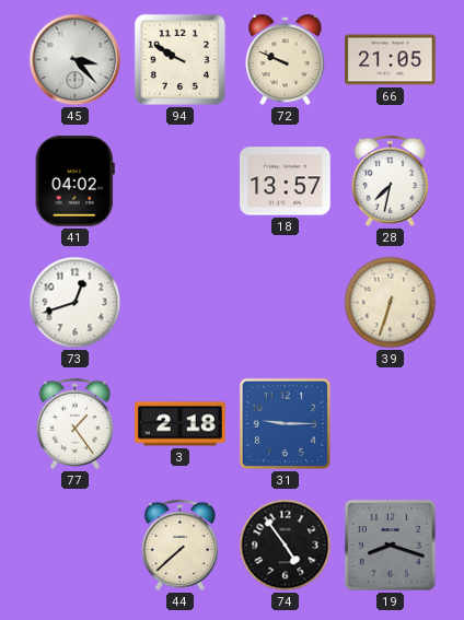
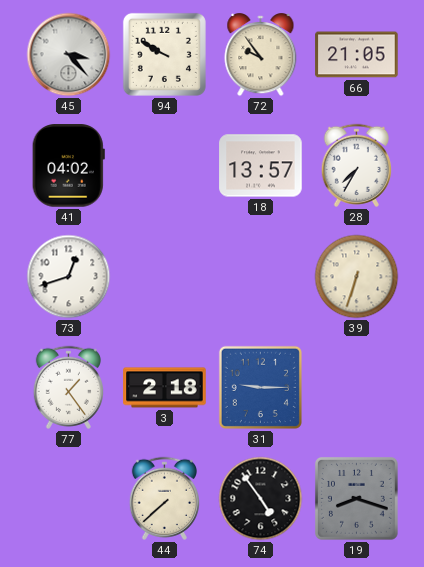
72: 9:49 -> 9:54
28: 7:32 -> 7:35
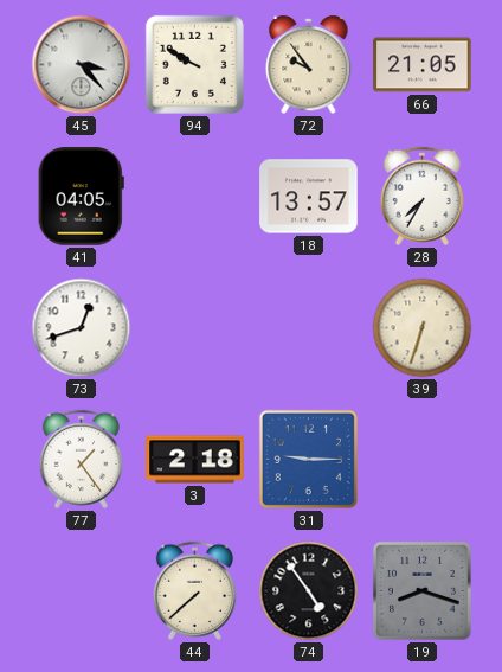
41: 04:02 -> 04:05
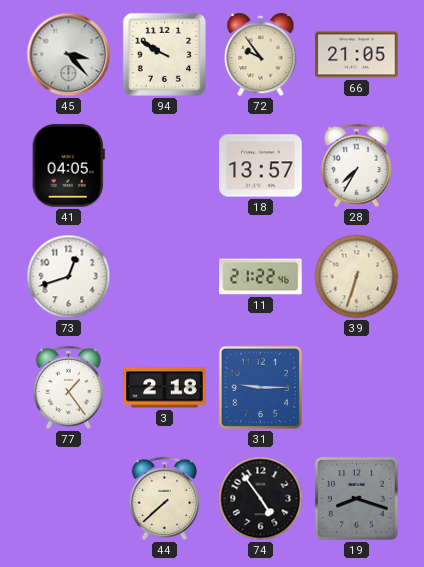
11: none -> 21:22
